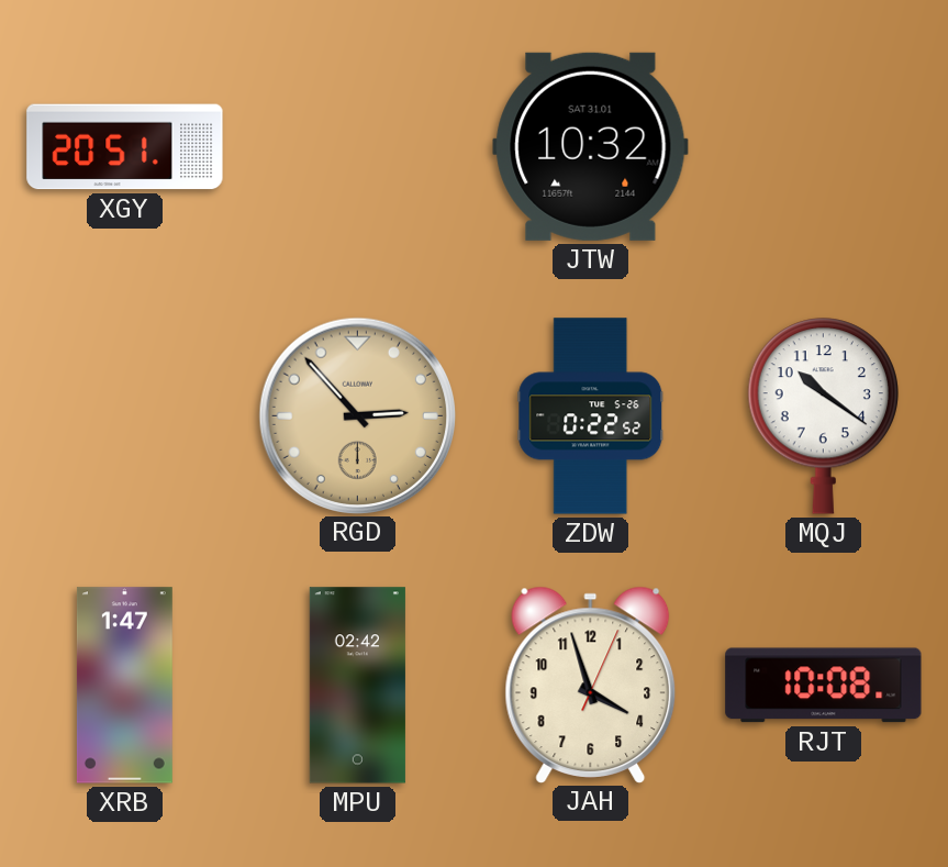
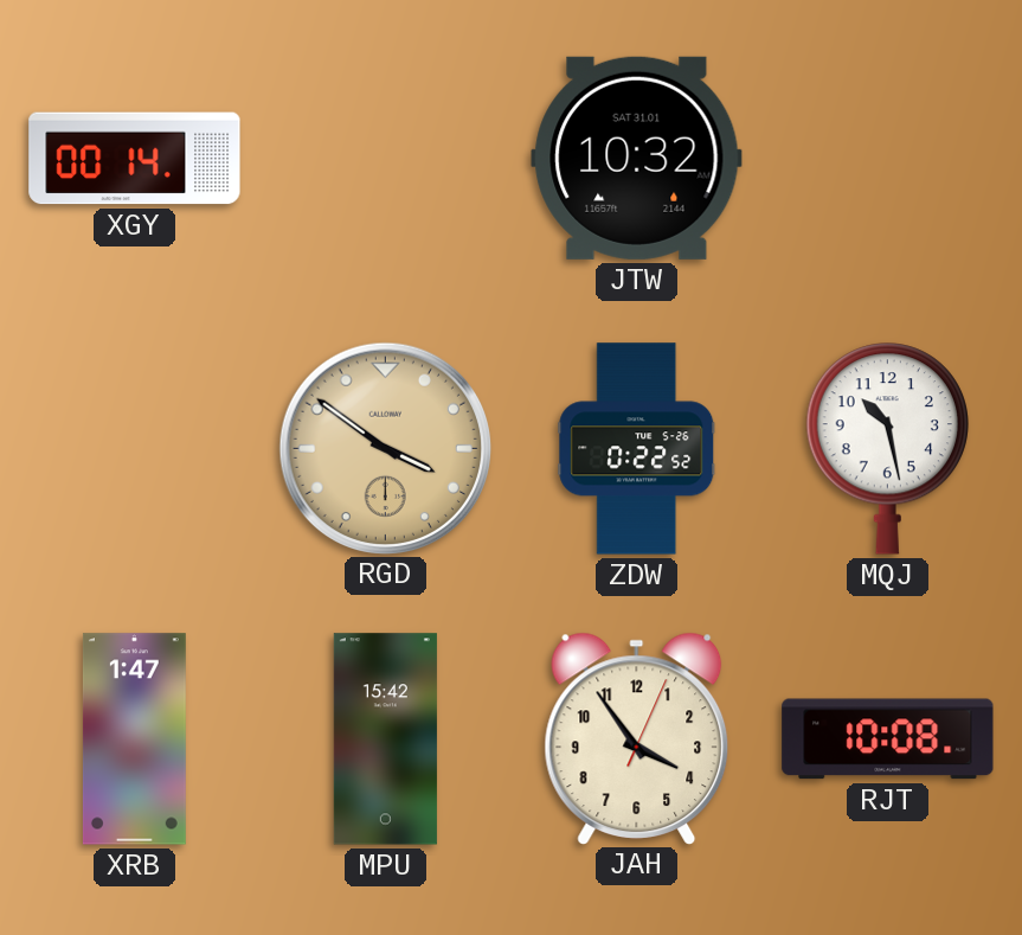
XGY: 20:51 -> 00:14
RGD: 2:53 -> 3:51
MQJ: 10:21 -> 10:28
MPU: 02:42 -> 15:42
JAH: 3:57 -> 3:54
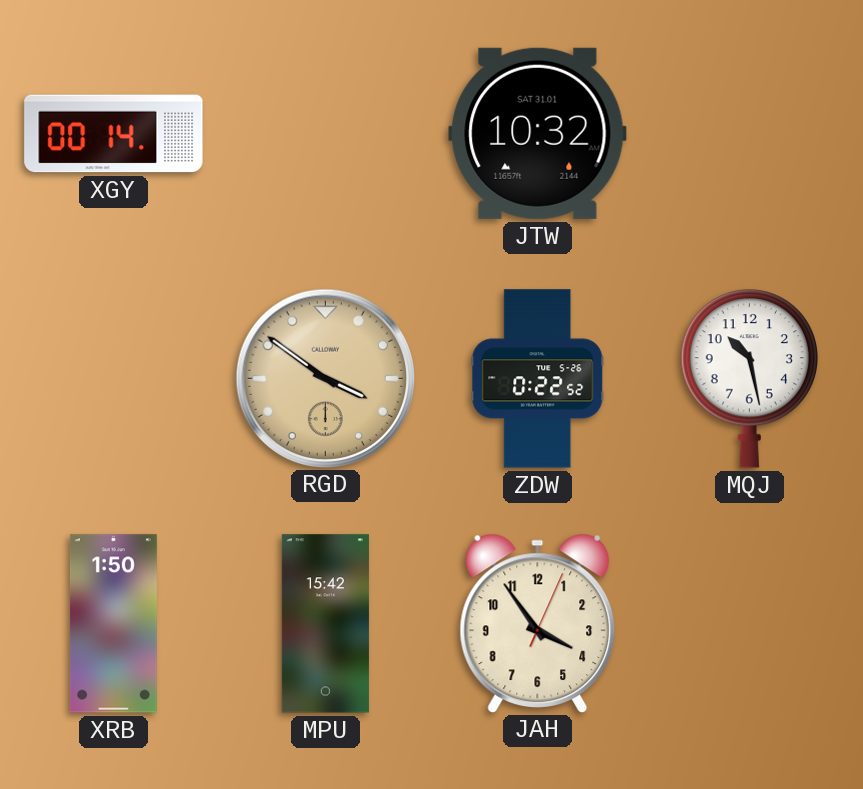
XRB: 1:47 -> 1:50
RJT: 10:08 -> none
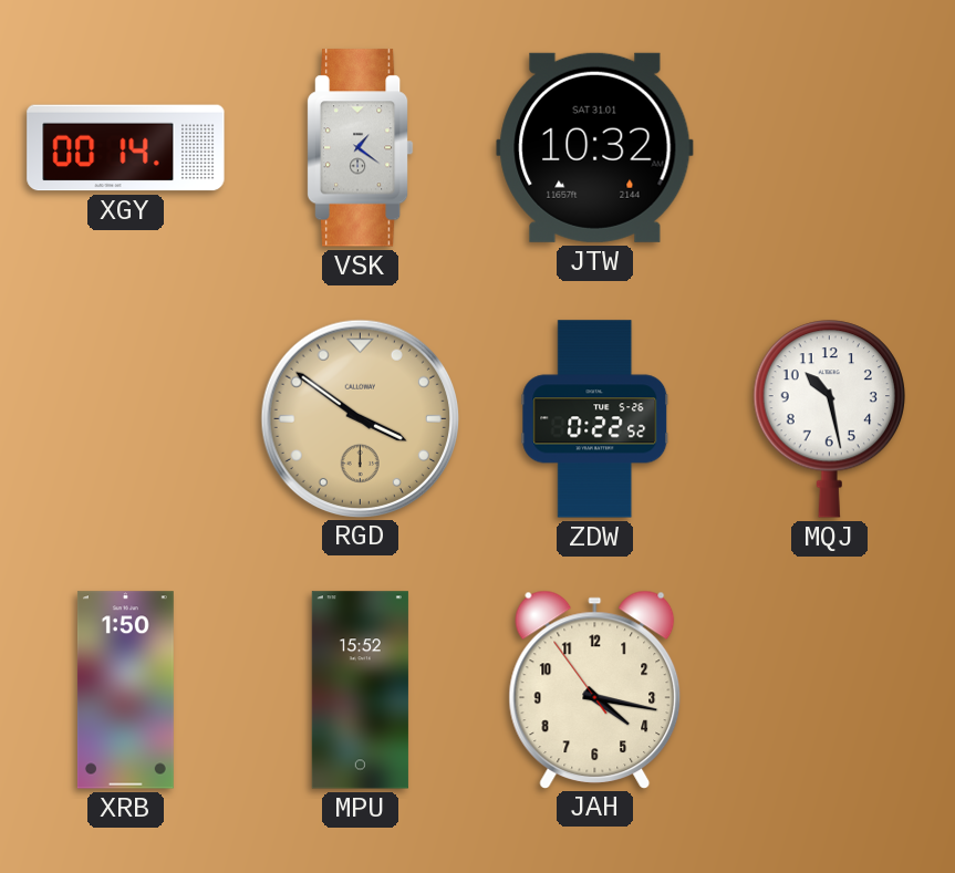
VSK: none -> 1:21
MPU: 15:42 -> 15:52
JAH: 3:54 -> 4:16
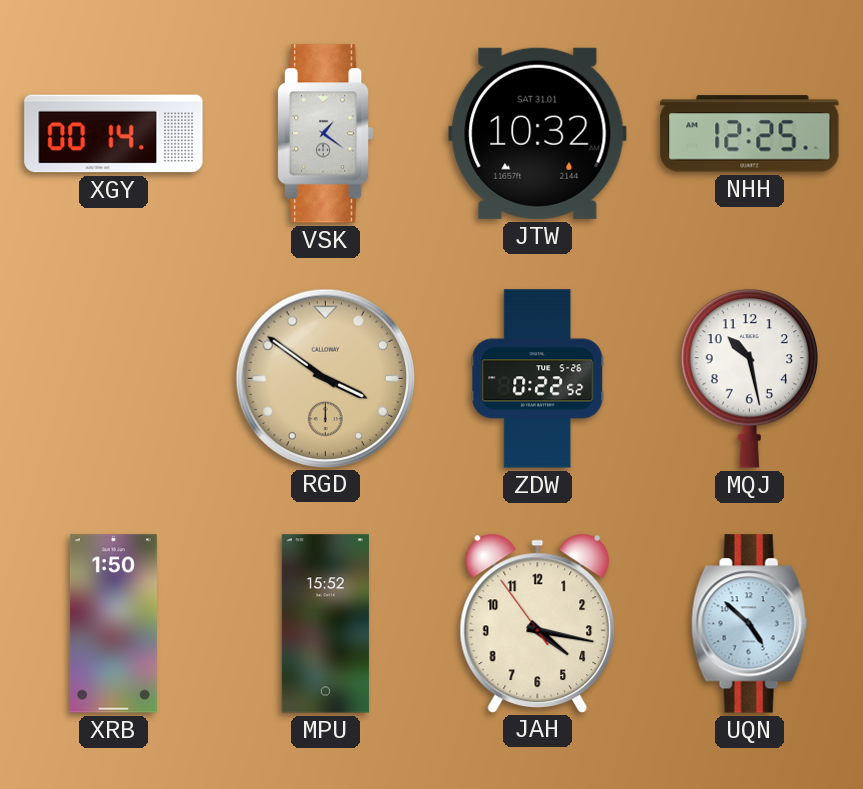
NHH: none -> 12:25
UQN: none -> 4:52
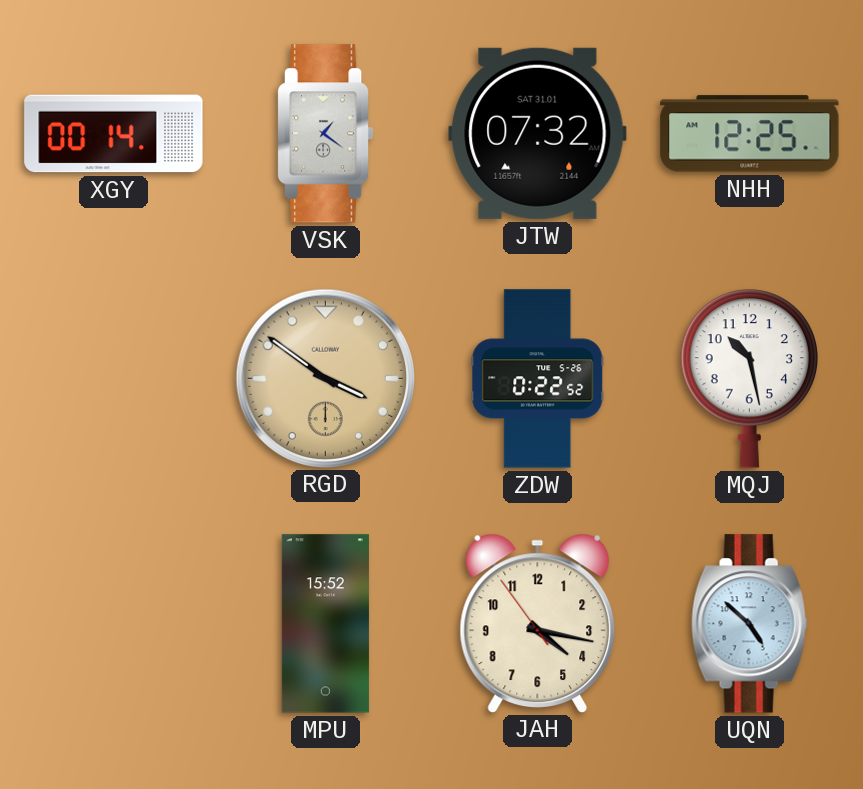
JTW: 10:32 -> 07:32
XRB: 1:50 -> none
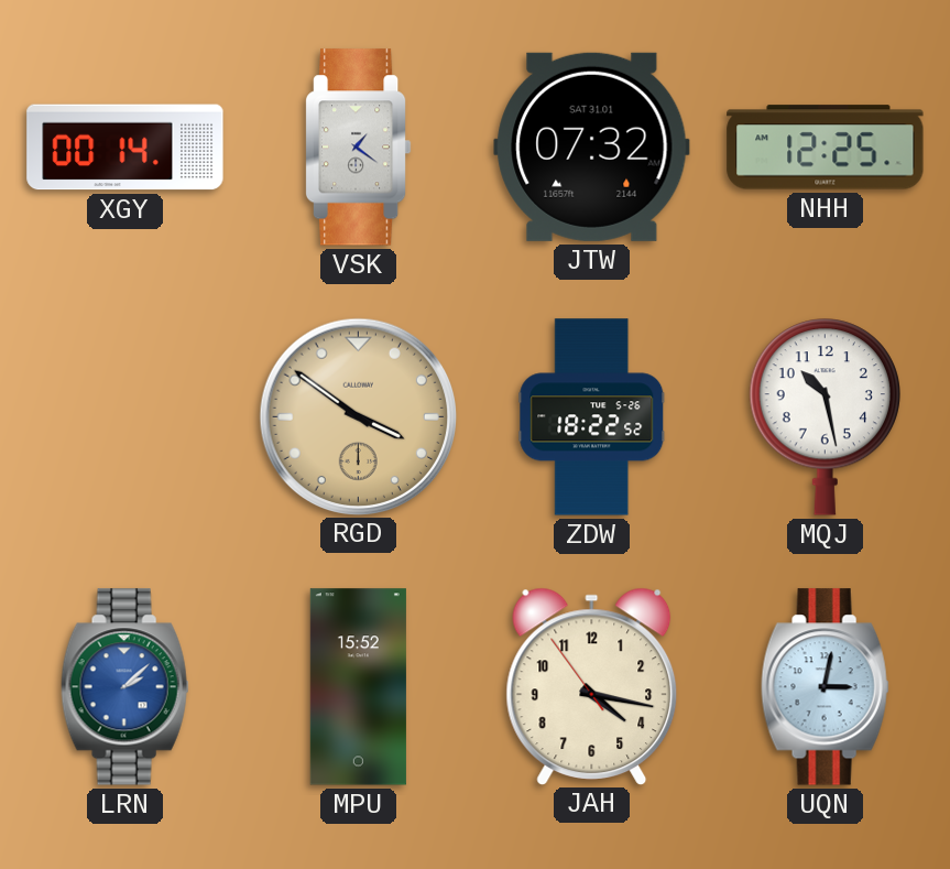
ZDW: 0:22 -> 18:22
LRN: none -> 2:08
UQN: 4:52 -> 3:02
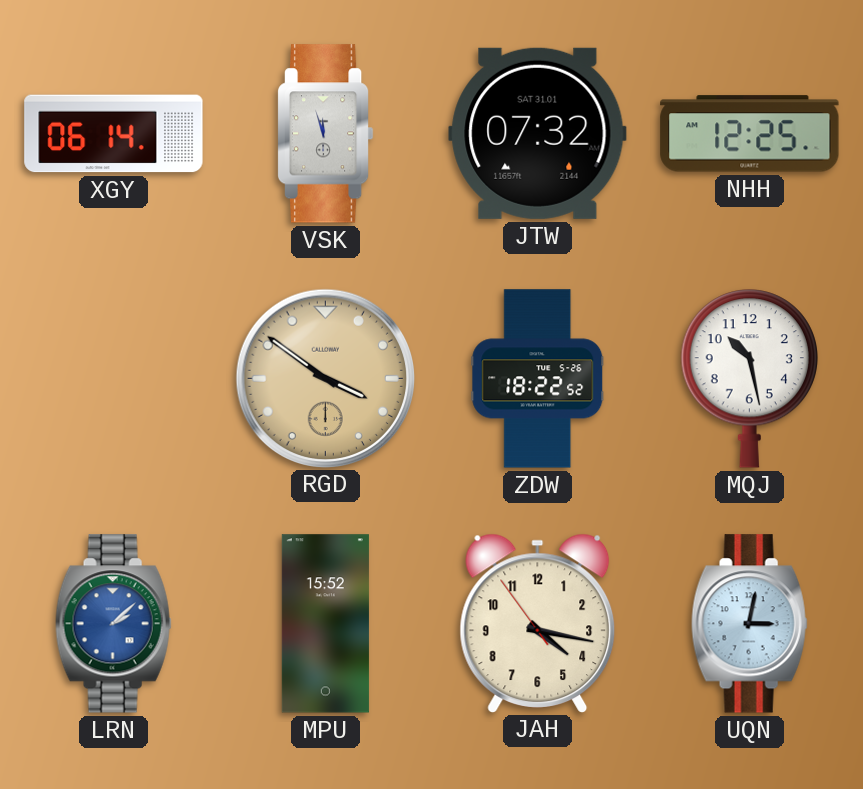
XGY: 00:14 -> 06:14
VSK: 1:21 -> 11:57
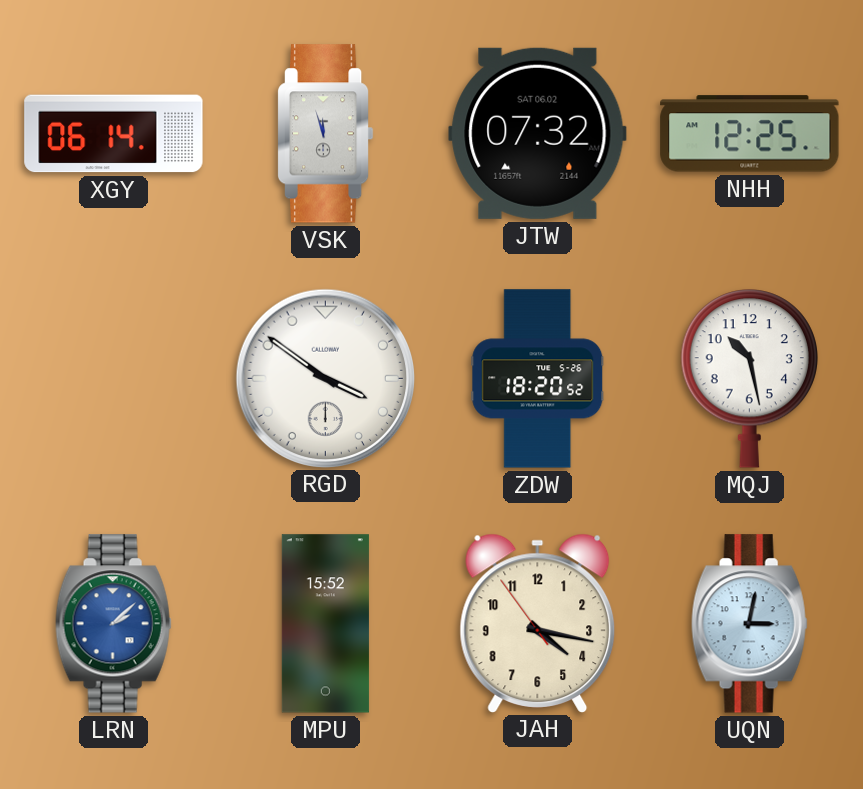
JTW date: SAT 31.01 -> SAT 06.02
RGD dial: champagne -> white
ZDW: 18:22 -> 18:20
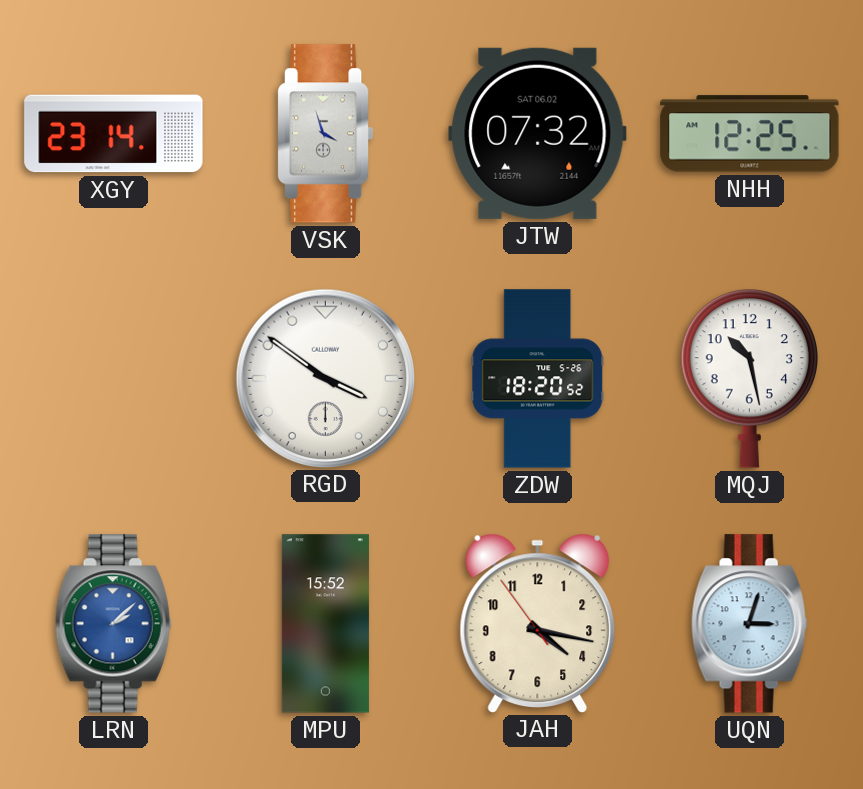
XGY: 06:14 -> 23:14
VSK: 11:57 -> 3:57
UQN: 3:02 -> 3:03
